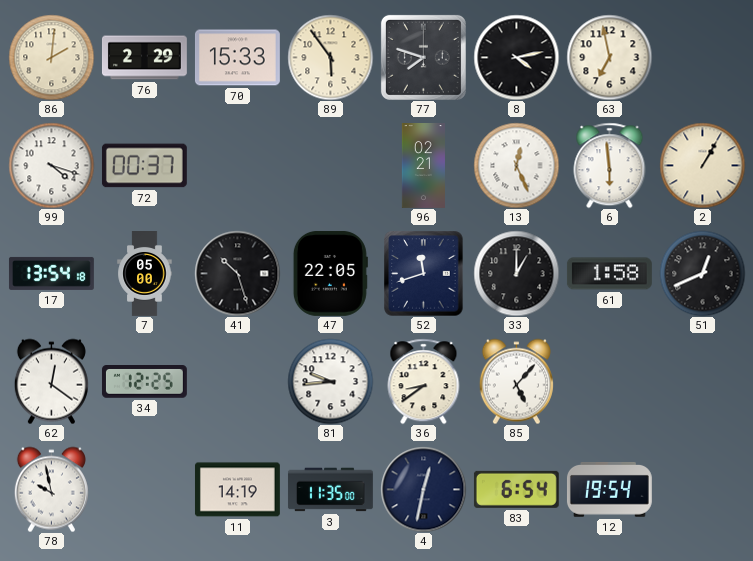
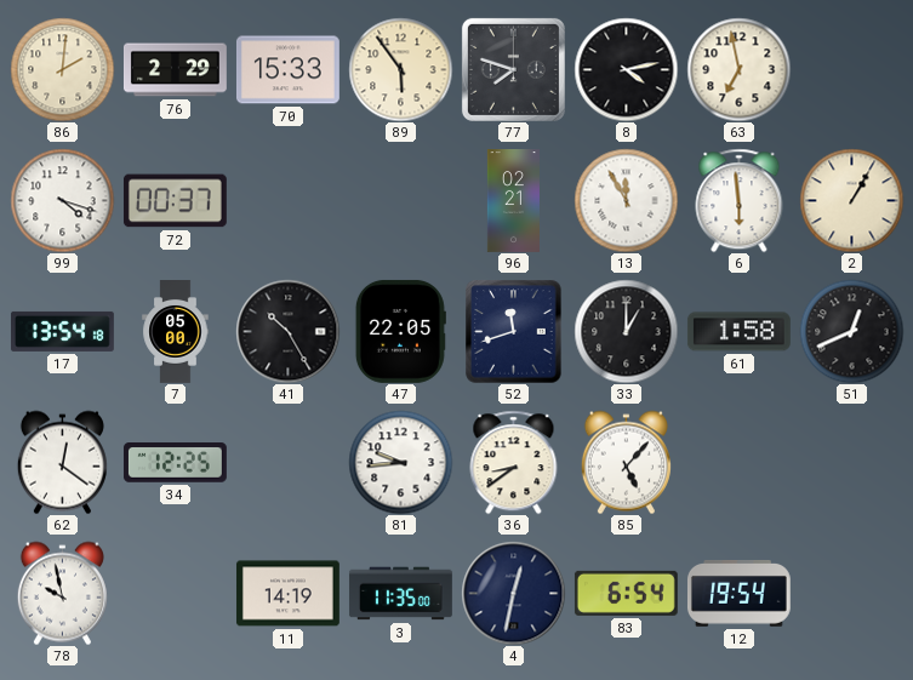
13: 12:26 -> 11:55
41: 10:27 -> 10:25
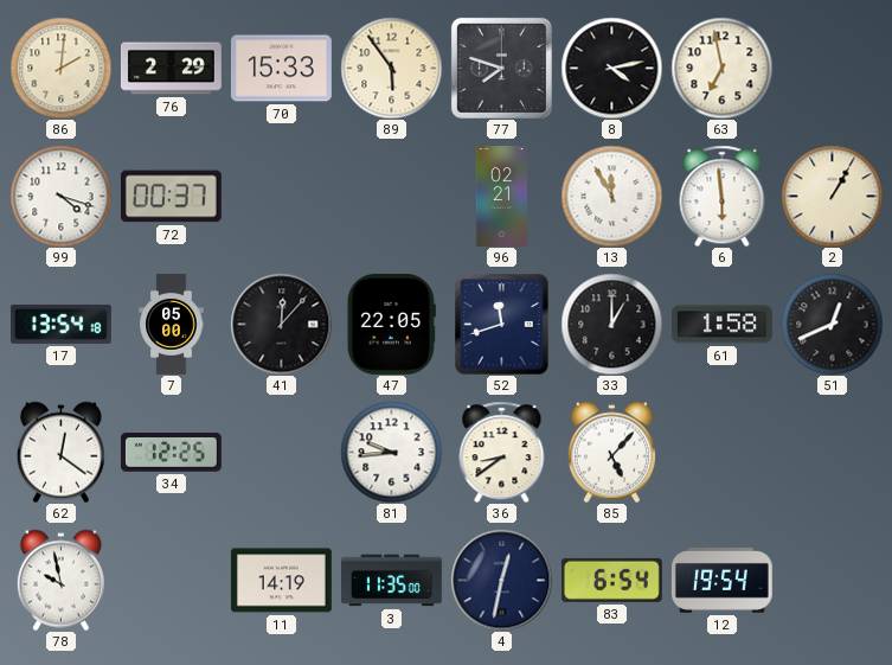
41: 10:25 -> 12:07
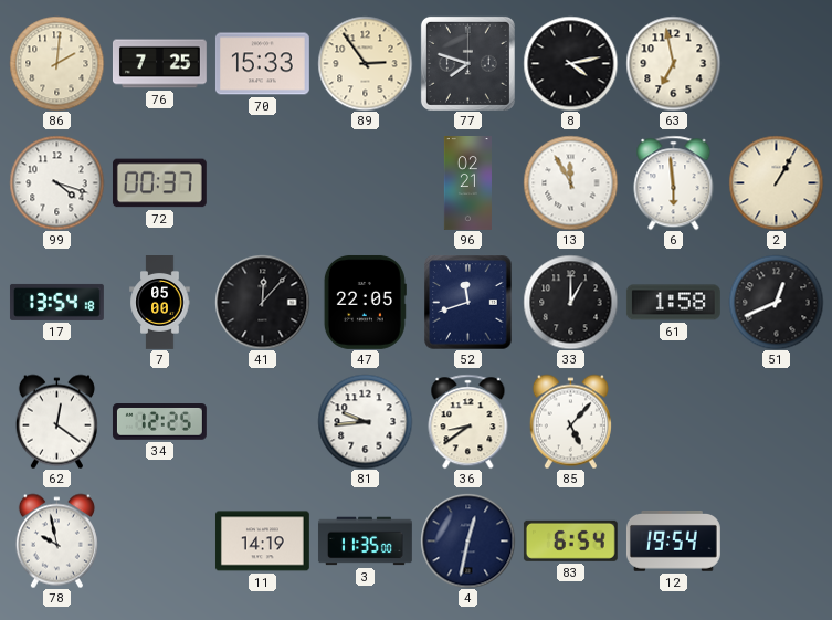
76: 2:29 -> 7:25
89: 5:54 -> 2:54
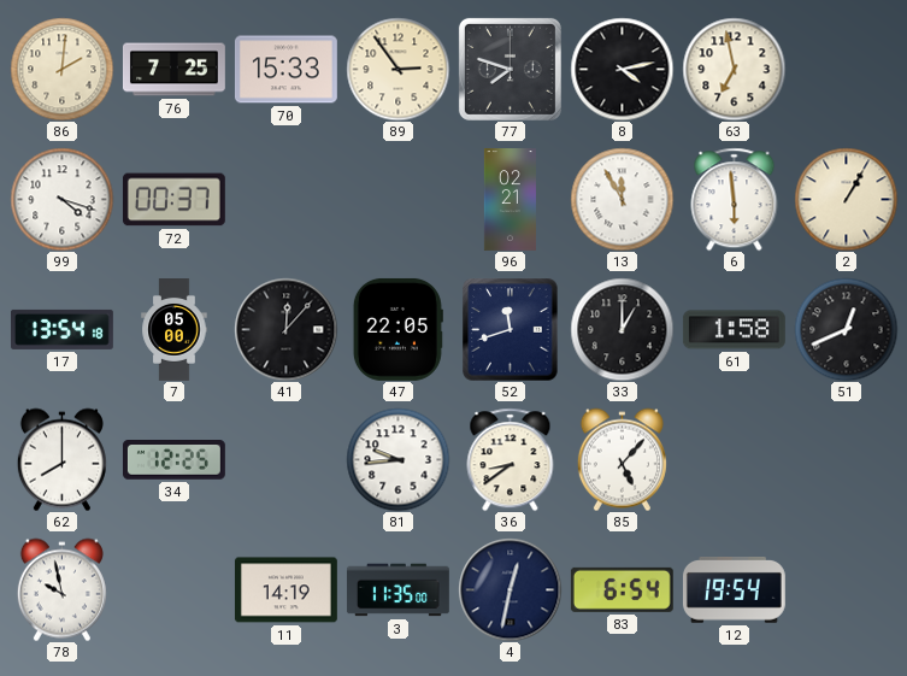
62: 12:21 -> 8:00
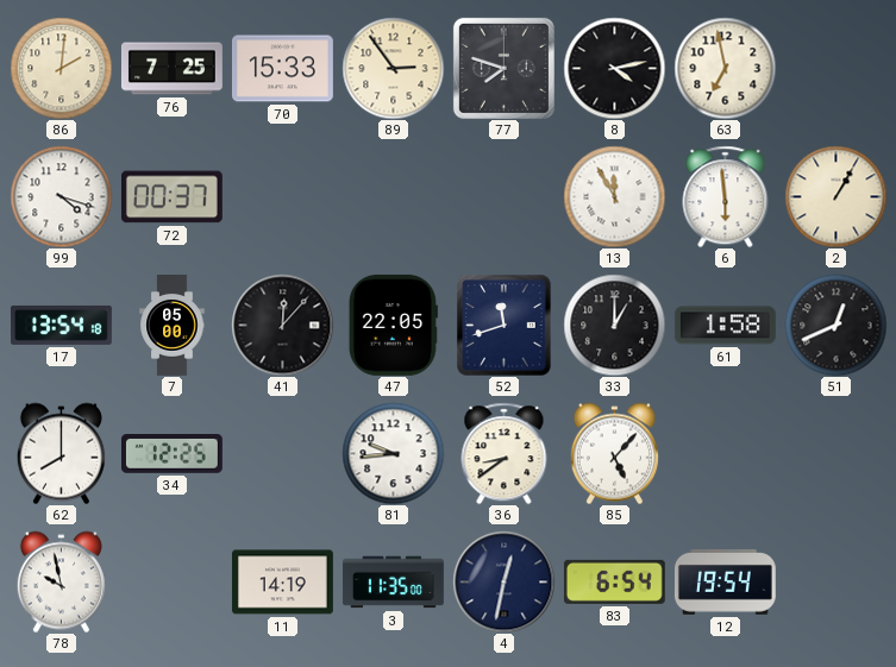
96: 02:21 -> none
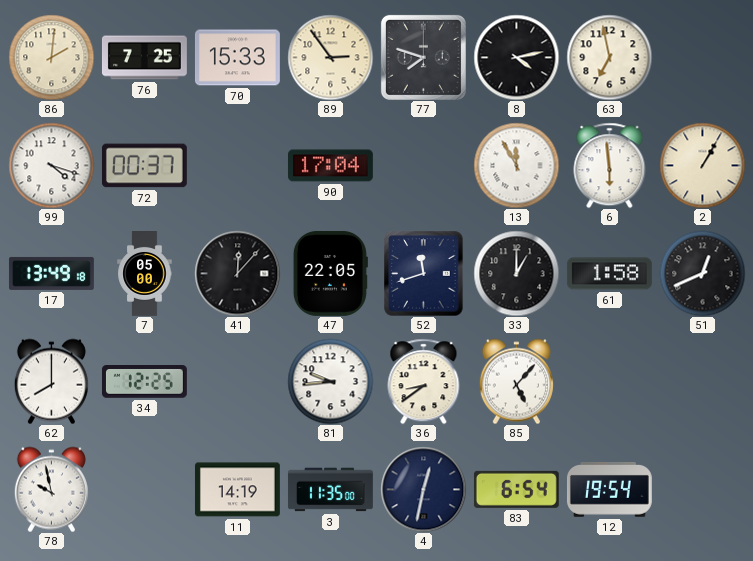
90: none -> 17:04
17: 13:54 -> 13:49
